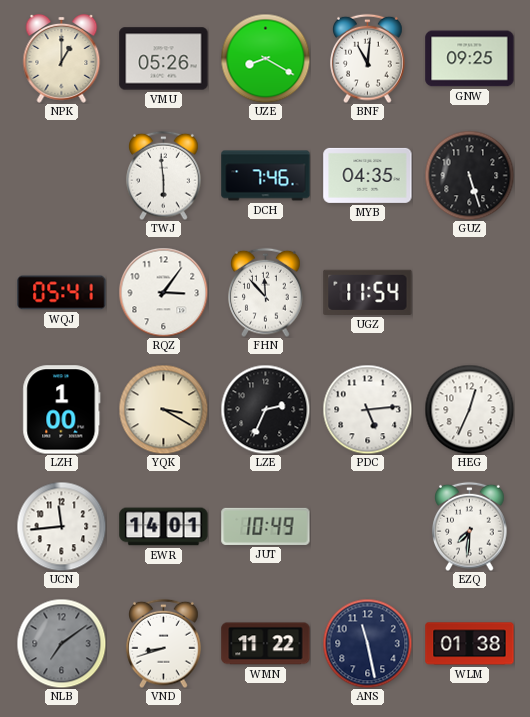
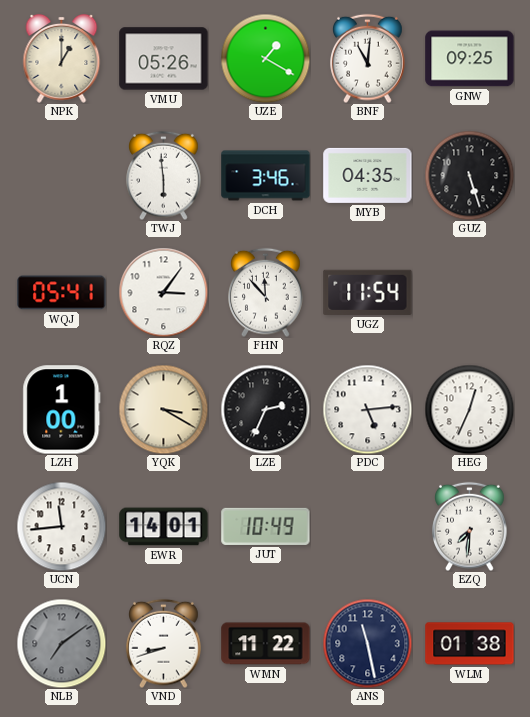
UZE: 8:20 -> 1:20
DCH: 7:46 -> 3:46
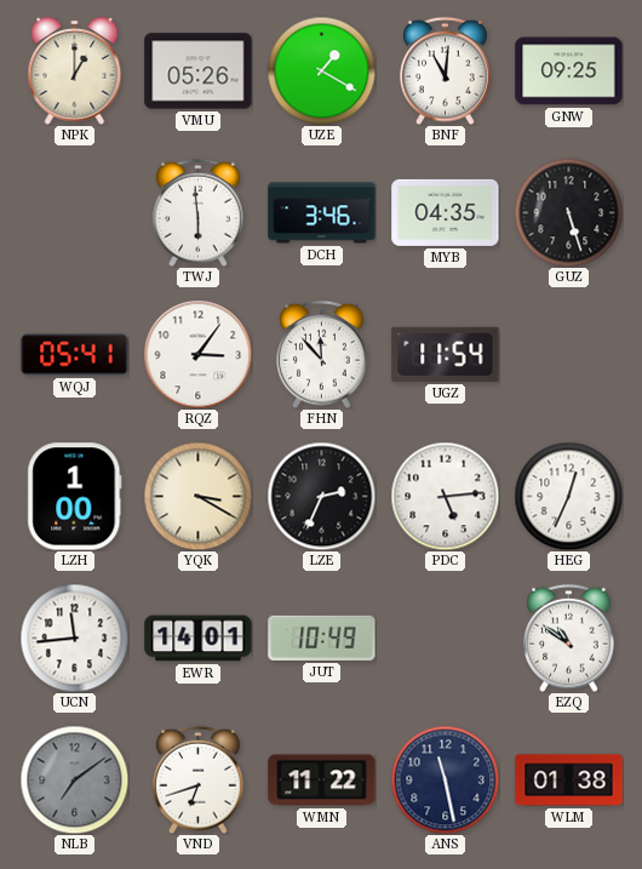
EZQ: 7:31 -> 10:51
VND: 8:42 -> 6:42
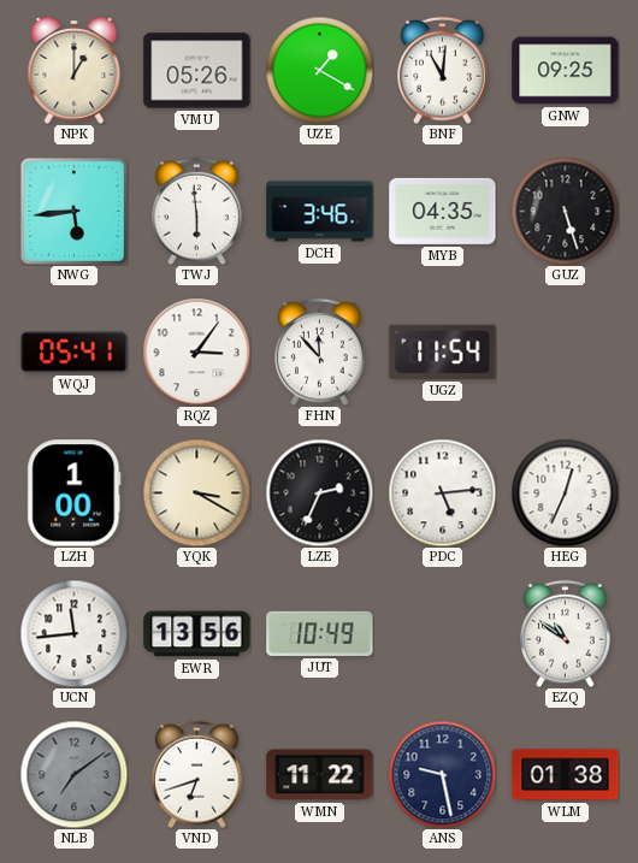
NWG: none -> 5:44
EWR: 14:01 -> 13:56
ANS: 11:28 -> 9:28
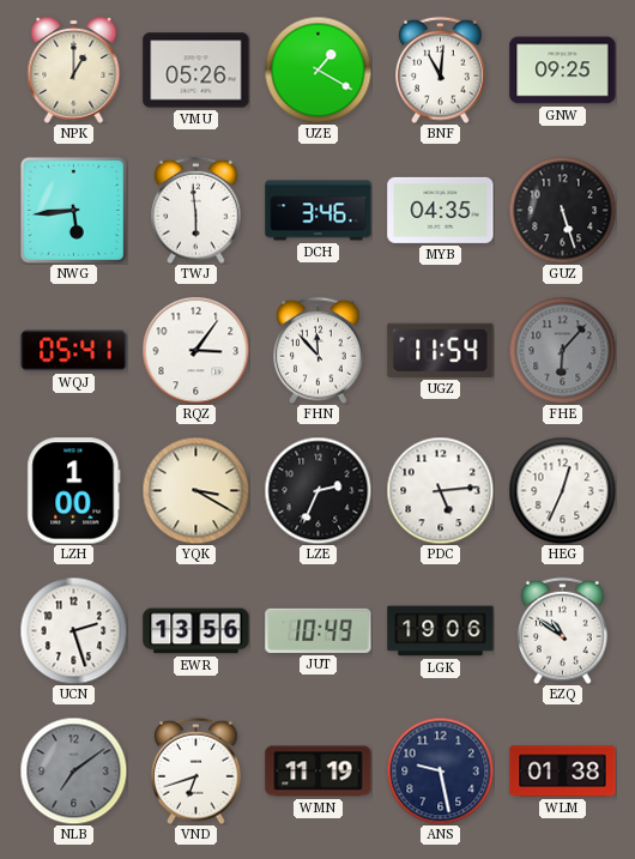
FHE: none -> 6:07
UCN: 11:44 -> 2:27
LGK: none -> 19:06
WMN: 11:22 -> 11:19
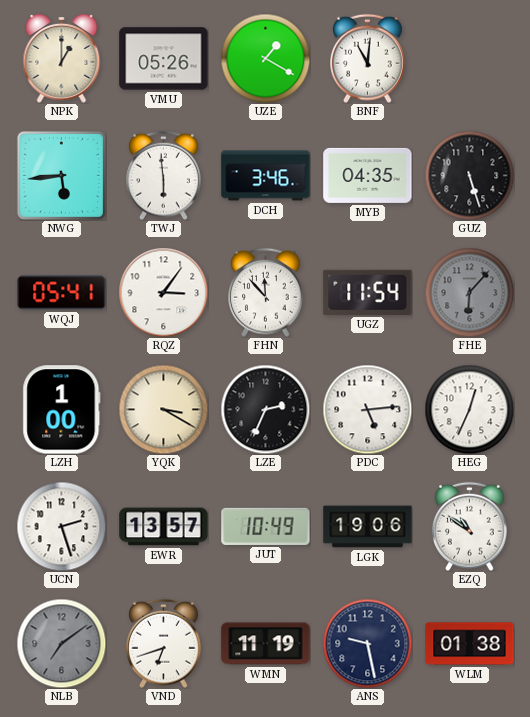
GNW: 09:25 -> none
EWR: 13:56 -> 13:57
